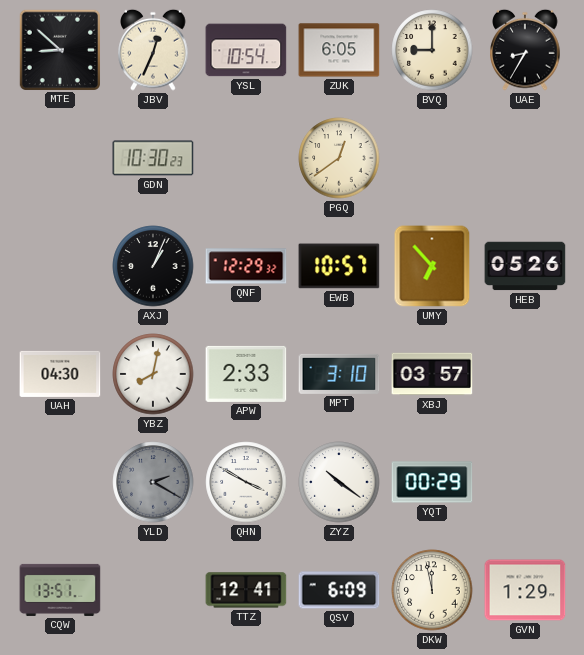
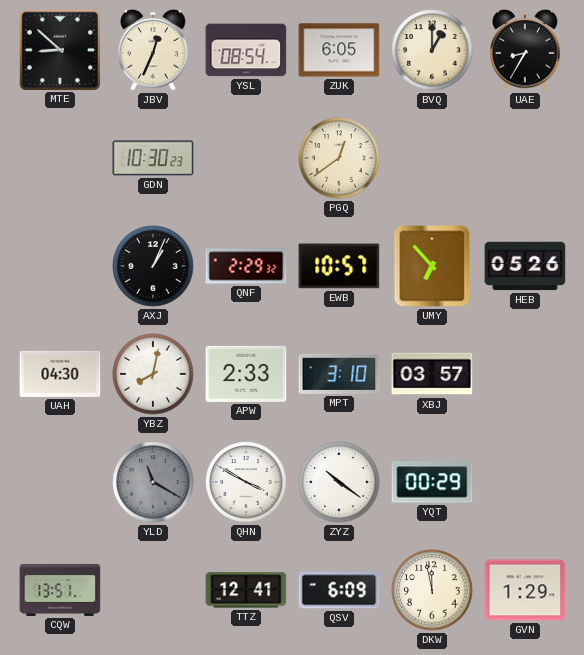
YSL: 10:54 -> 08:54
BVQ: 9:00 -> 1:00
QNF: 12:29 -> 2:29
YLD: 2:20 -> 11:20
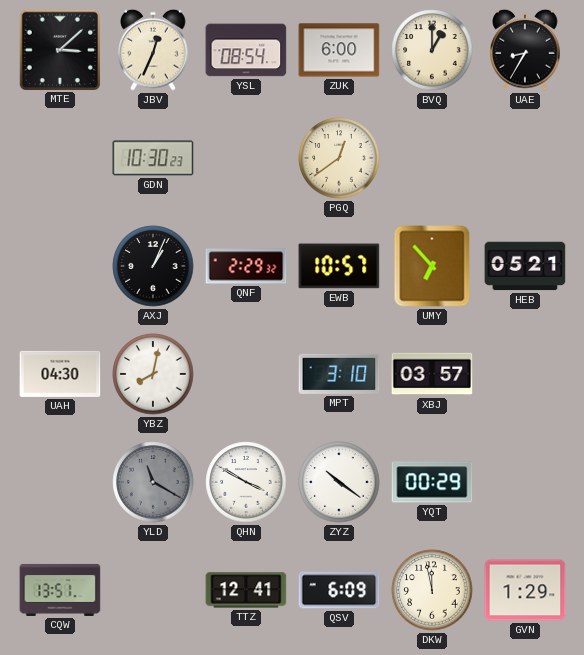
MTE: 8:52 -> 3:08
ZUK: 6:05 -> 6:00
HEB: 05:26 -> 05:21
APW: 2:33 -> none
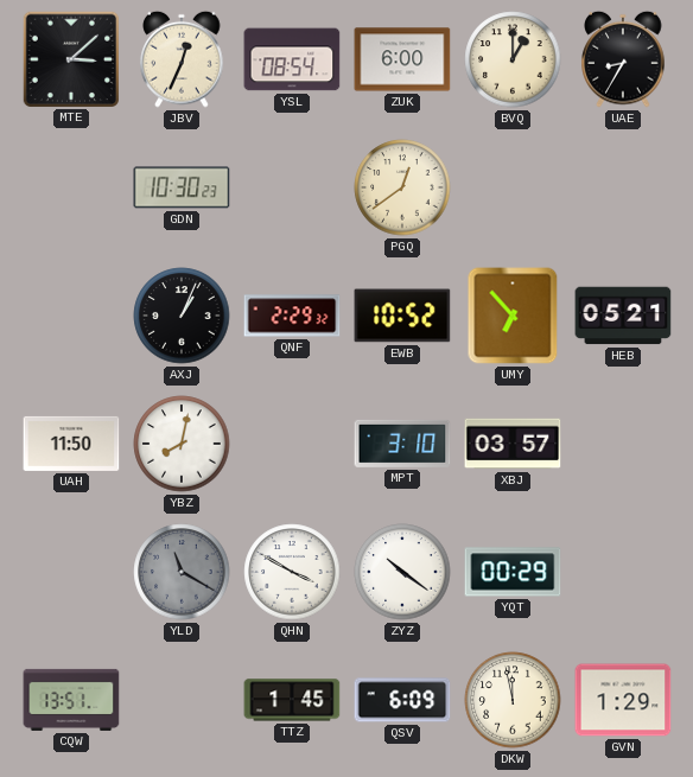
EWB: 10:57 -> 10:52
UAH: 04:30 -> 11:50
TTZ: 12:41 -> 1:45
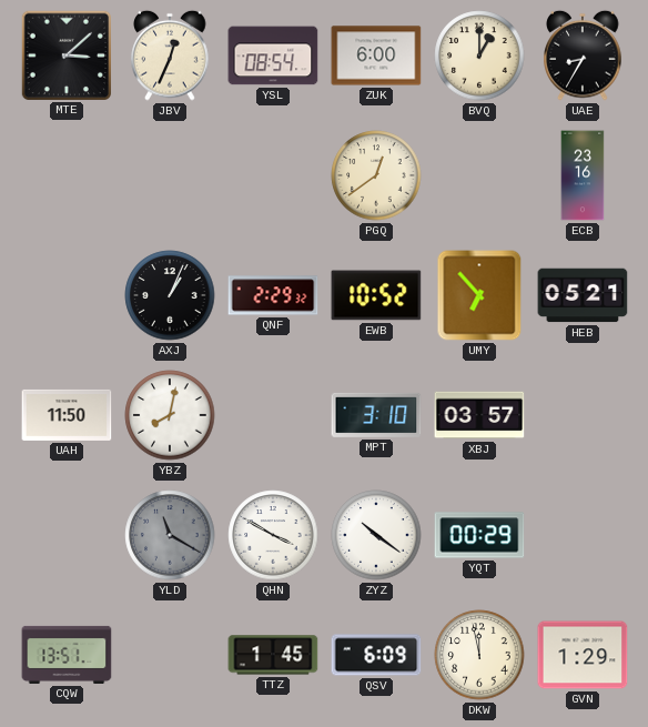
GDN: 10:30 -> none
ECB: none -> 23:16
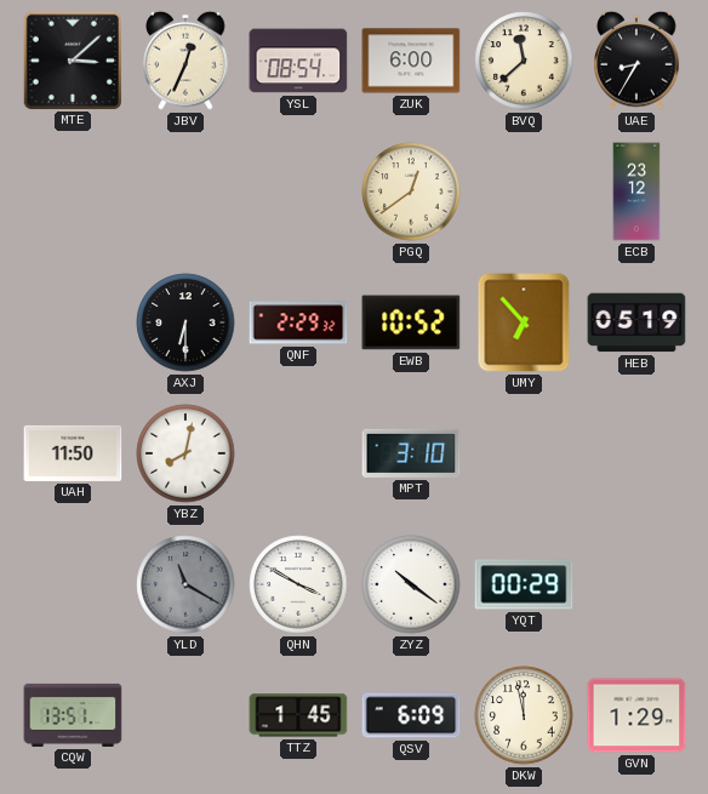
BVQ: 1:00 -> 11:38
ECB: 23:16 -> 23:12
AXJ: 1:04 -> 6:30
HEB: 05:21 -> 05:19
XBJ: 03:57 -> none
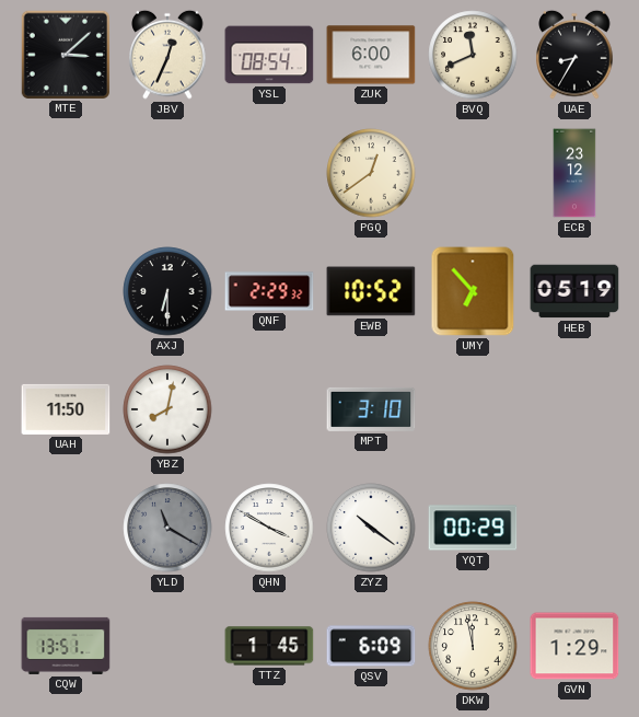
BVQ: 11:38 -> 11:41
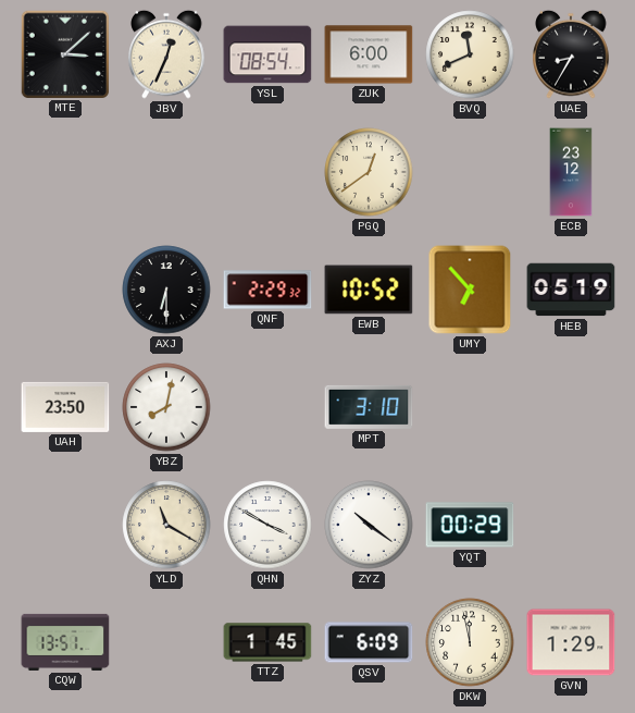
UAH: 11:50 -> 23:50
YLD dial: grey -> cream
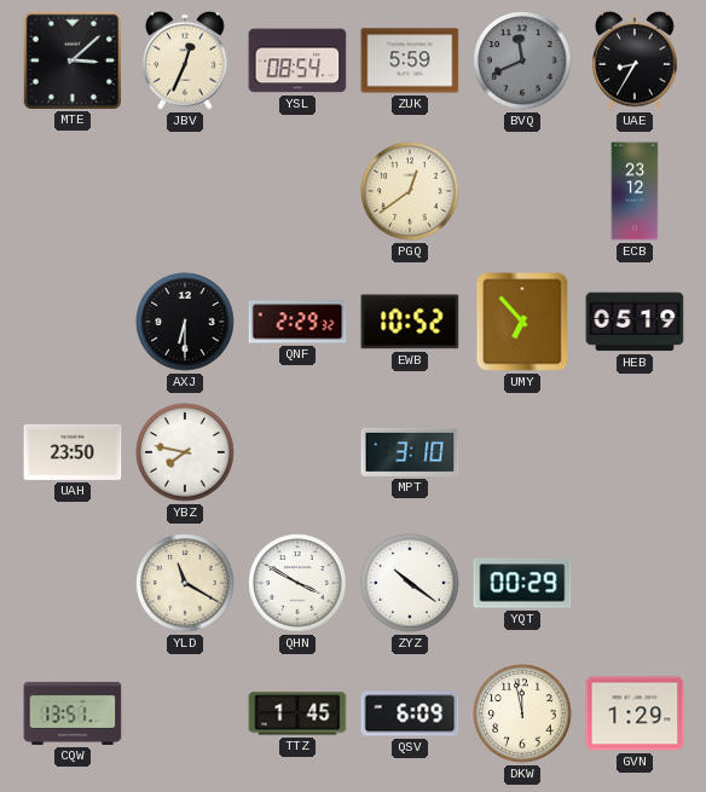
ZUK: 6:00 -> 5:59
BVQ dial: cream -> grey
YBZ: 8:02 -> 7:47
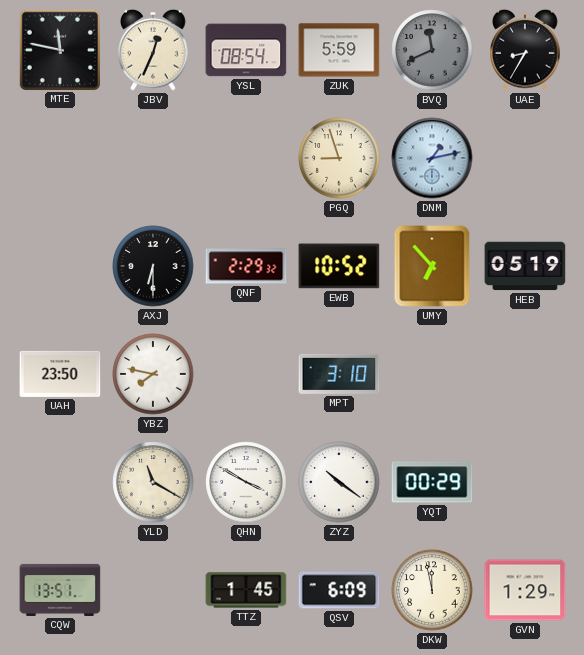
MTE: 3:08 -> 11:47
PGQ: 12:39 -> 8:57
DNM: none -> 1:13
ECB: 23:12 -> none
